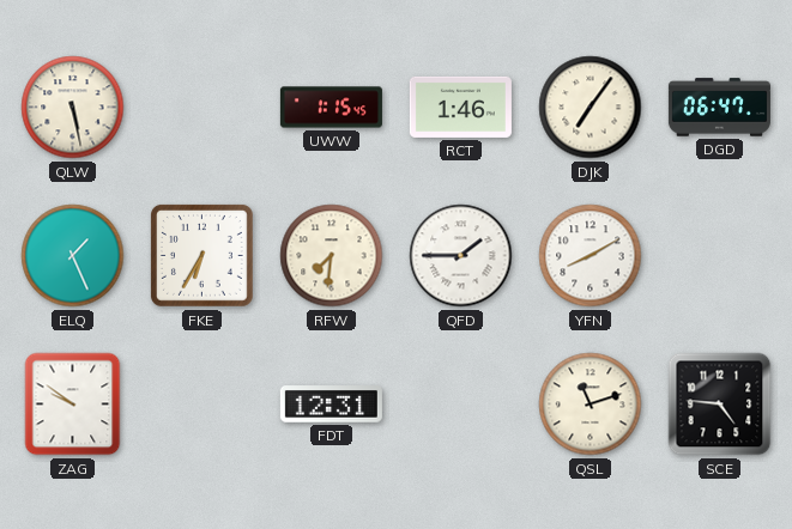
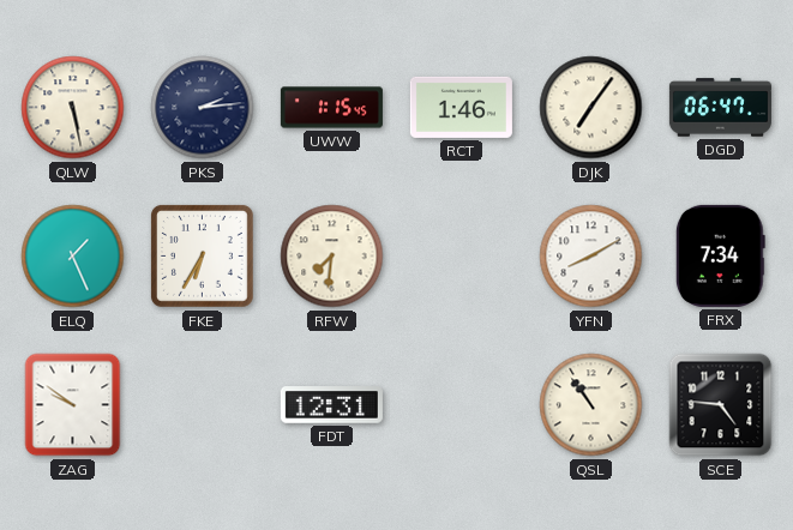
PKS: none -> 2:14
QFD: 1:45 -> none
FRX: none -> 7:34
QSL: 11:12 -> 10:54
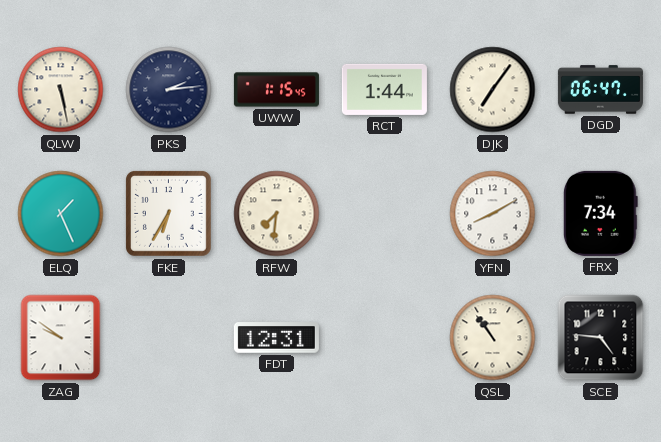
RCT: 1:46 -> 1:44
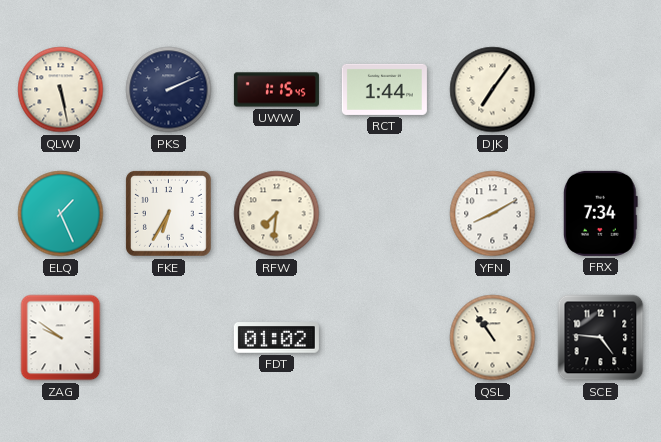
PKS: 2:14 -> 2:11
DGD: 06:47 -> none
FDT: 12:31 -> 01:02
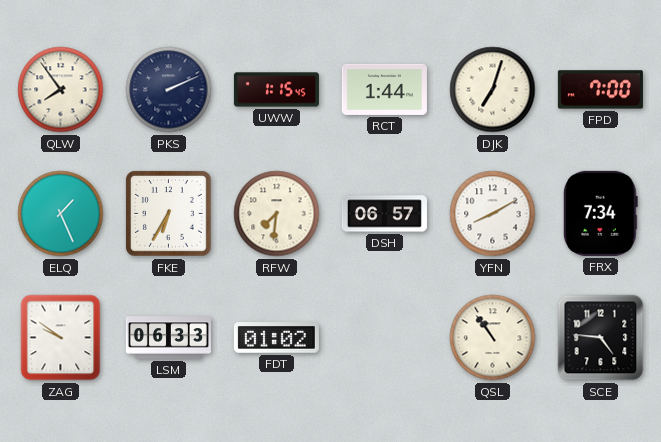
QLW: 5:28 -> 7:54
DJK: 7:06 -> 7:03
FPD: none -> 7:00
DSH: none -> 06:57
LSM: none -> 06:33
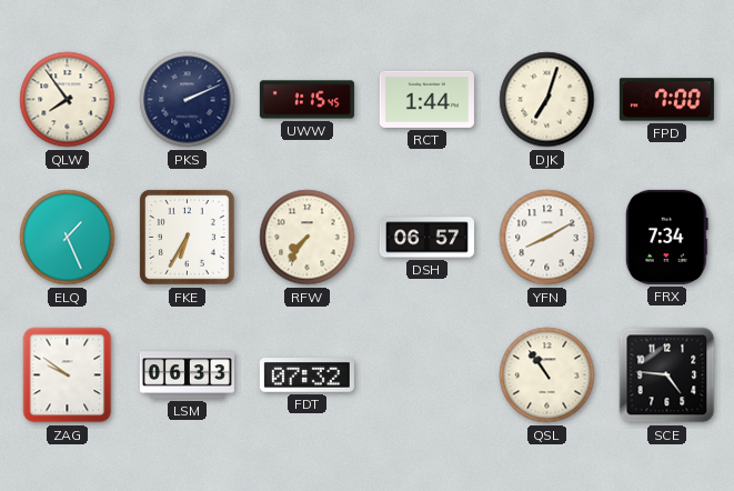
RFW: 7:31 -> 7:36
FDT: 01:02 -> 07:32
